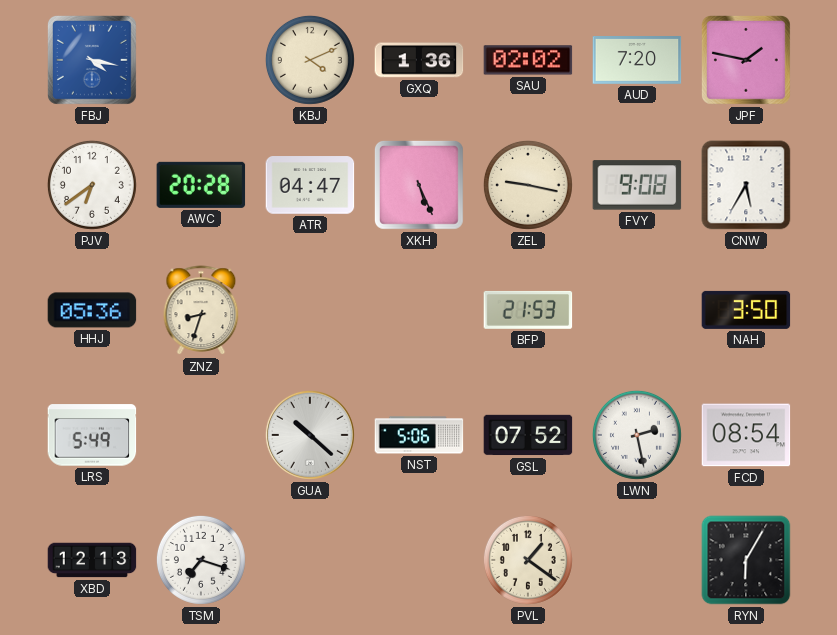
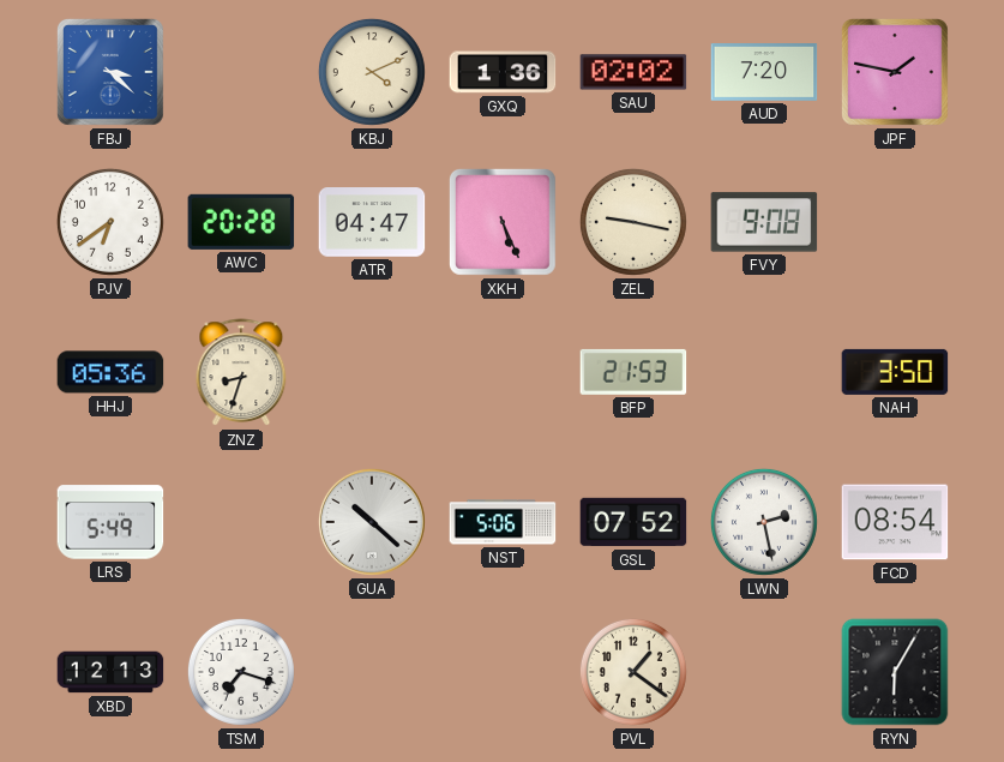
FBJ: 4:17 -> 3:22
CNW: 5:35 -> none
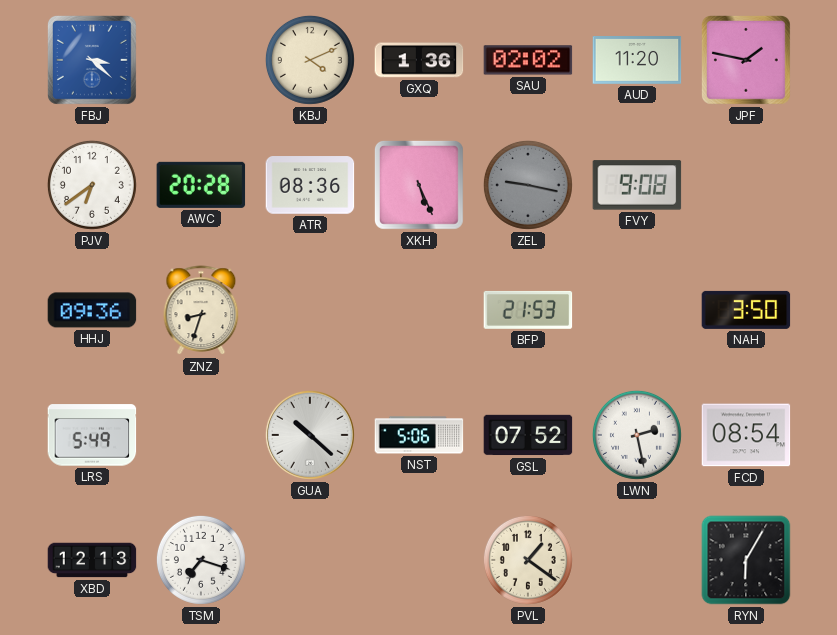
AUD: 7:20 -> 11:20
ATR: 04:47 -> 08:36
ZEL dial: cream -> grey
HHJ: 05:36 -> 09:36
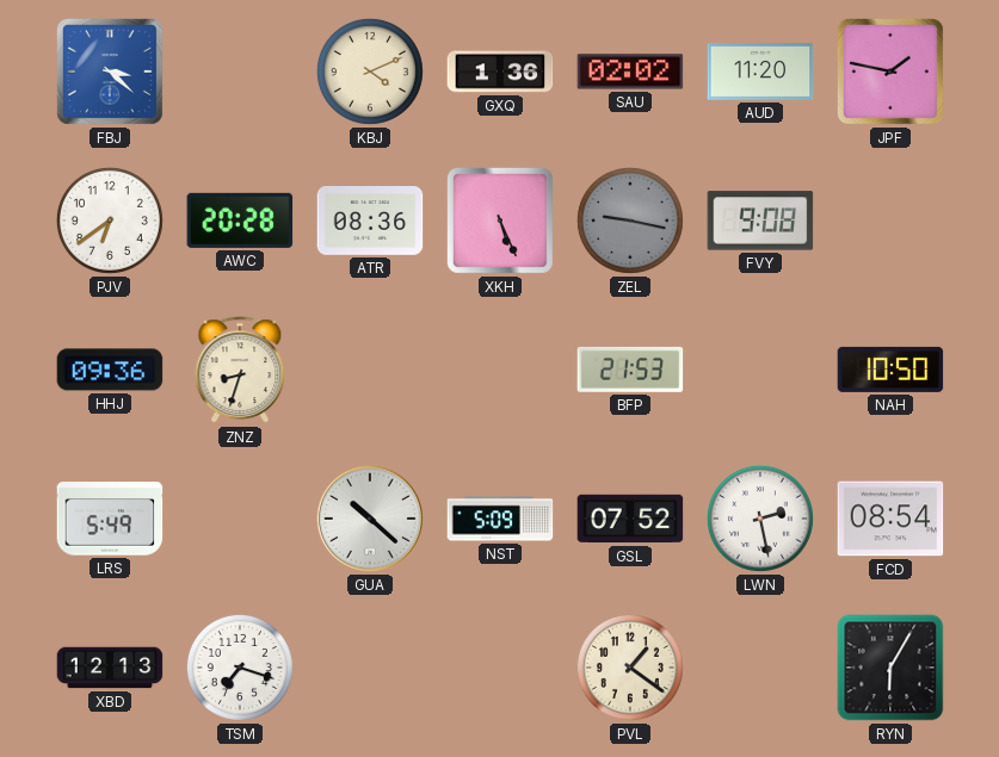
NAH: 3:50 -> 10:50
NST: 5:06 -> 5:09
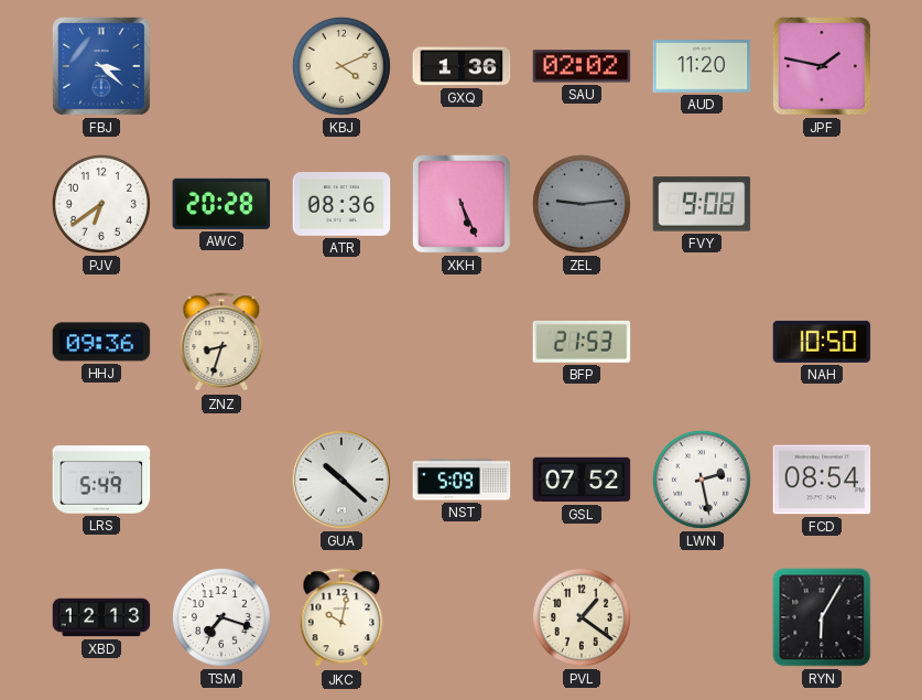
ZEL: 9:17 -> 9:14
JKC: none -> 10:02
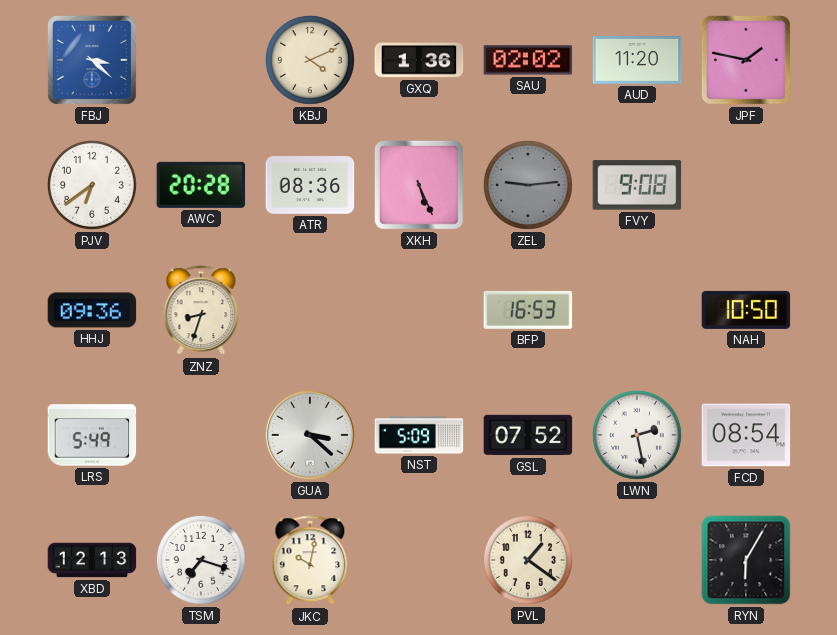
BFP: 21:53 -> 16:53
GUA: 10:22 -> 3:22
